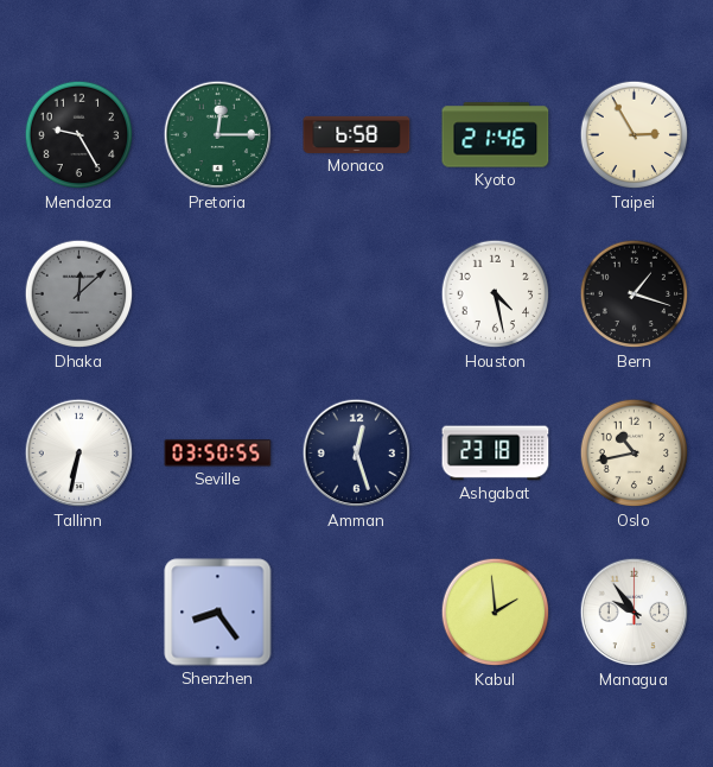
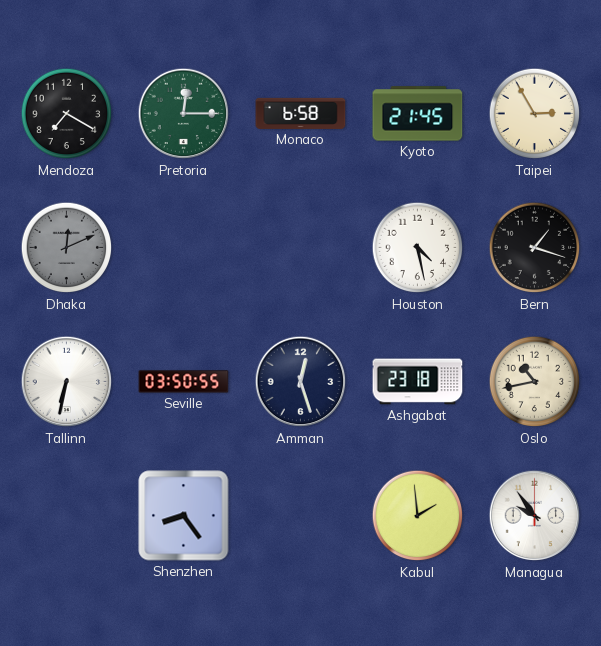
Mendoza: 9:25 -> 7:20
Kyoto: 21:46 -> 21:45
Dhaka: 12:08 -> 12:11
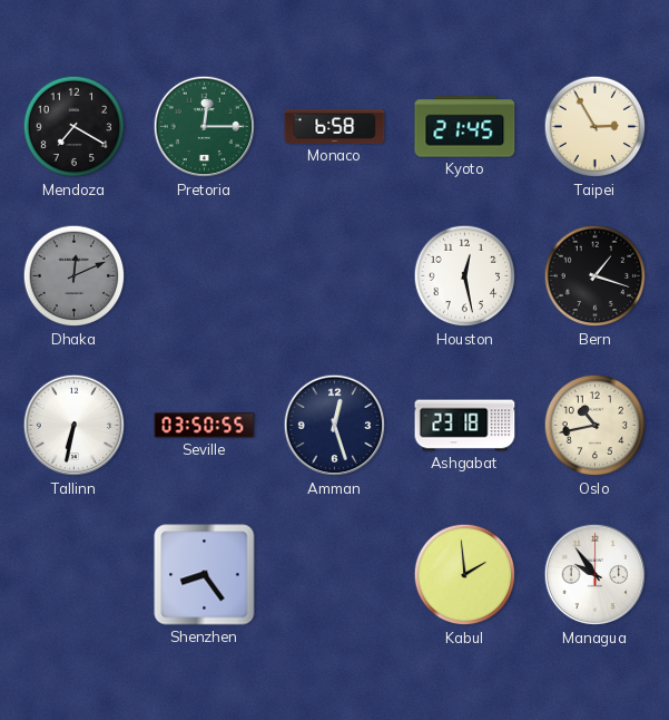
Houston: 4:28 -> 12:28
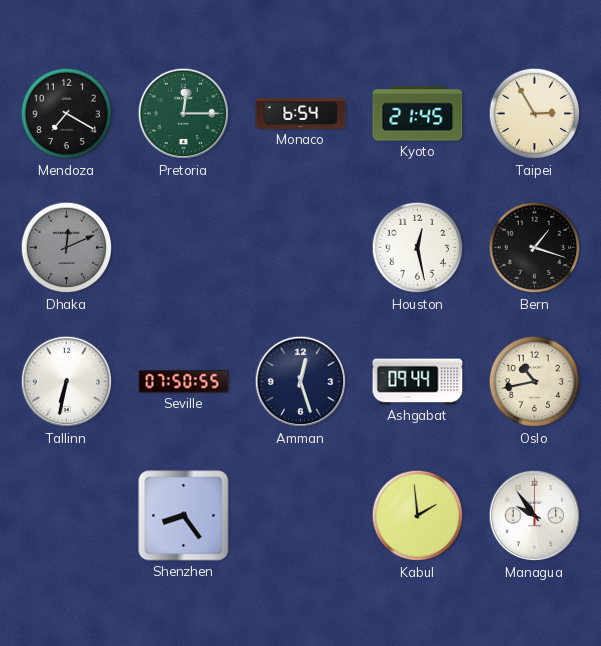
Monaco: 6:58 -> 6:54
Seville: 03:50 -> 07:50
Ashgabat: 23:18 -> 09:44
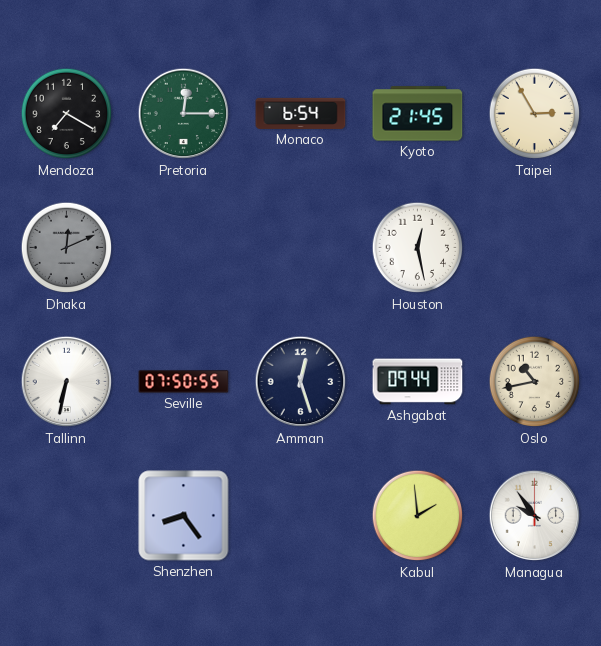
Bern: 1:18 -> none
